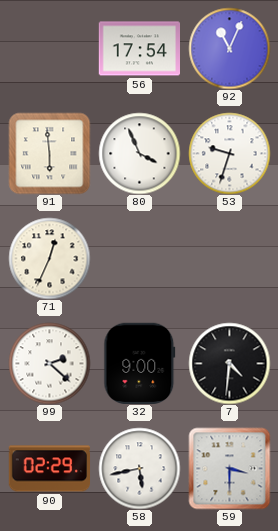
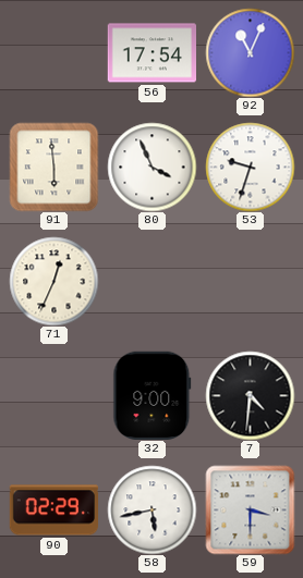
99: 2:22 -> none
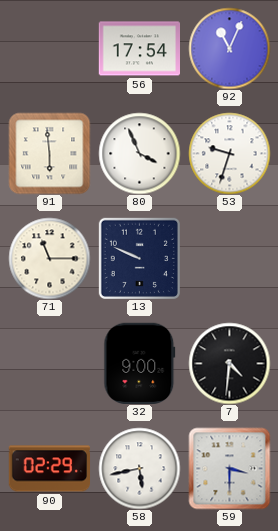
71: 12:34 -> 11:15
13: none -> 9:49
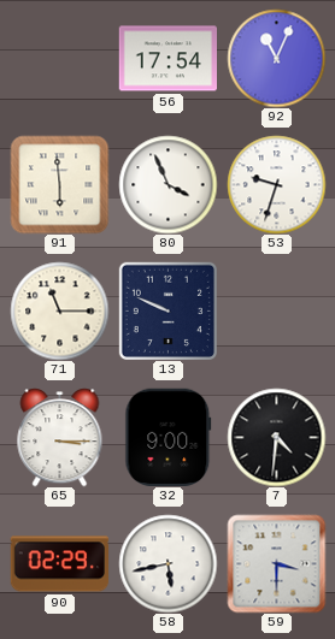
65: none -> 3:15
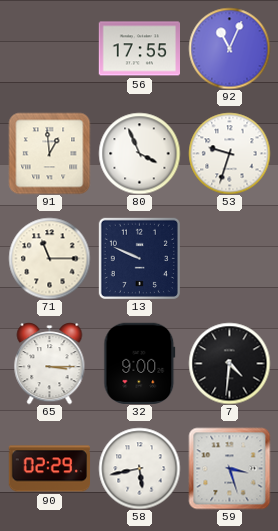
56: 17:54 -> 17:55
91: 5:59 -> 12:59
59: 3:30 -> 3:27
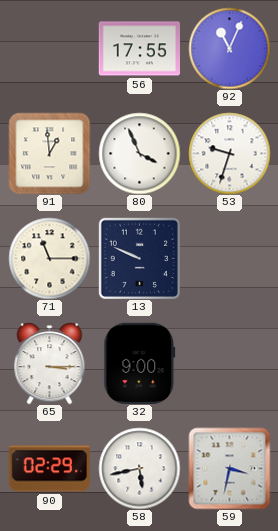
7: 4:31 -> none
59: 3:27 -> 3:32
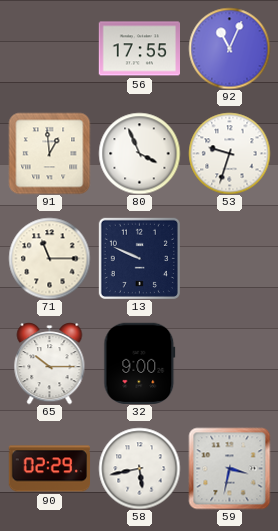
65: 3:15 -> 10:15
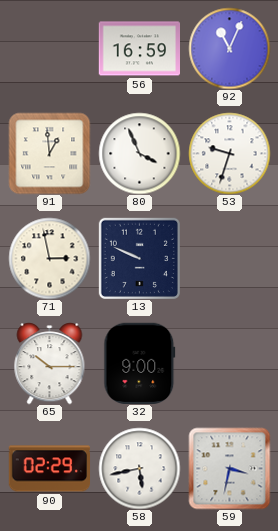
56: 17:55 -> 16:59
71: 11:15 -> 2:58
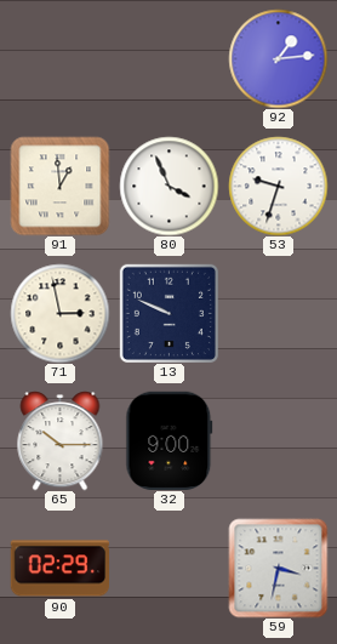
56: 16:59 -> none
92: 11:04 -> 1:14
58: 5:43 -> none
